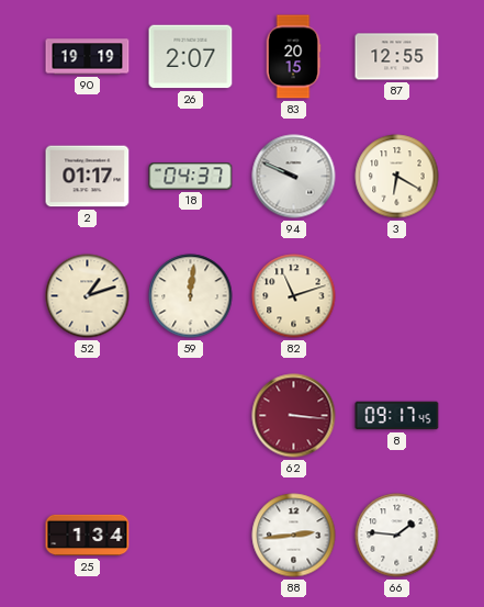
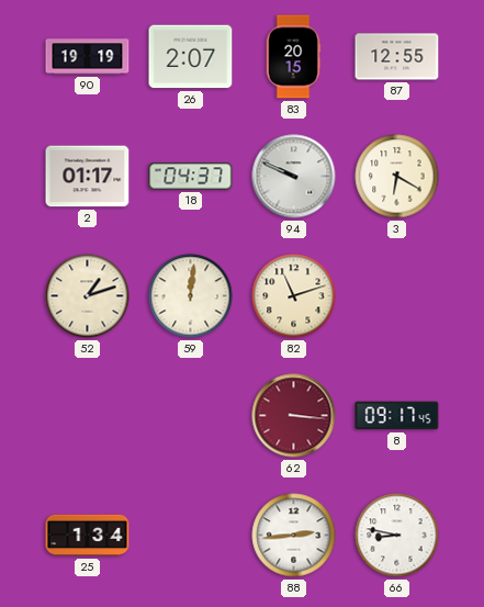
66: 1:46 -> 8:47
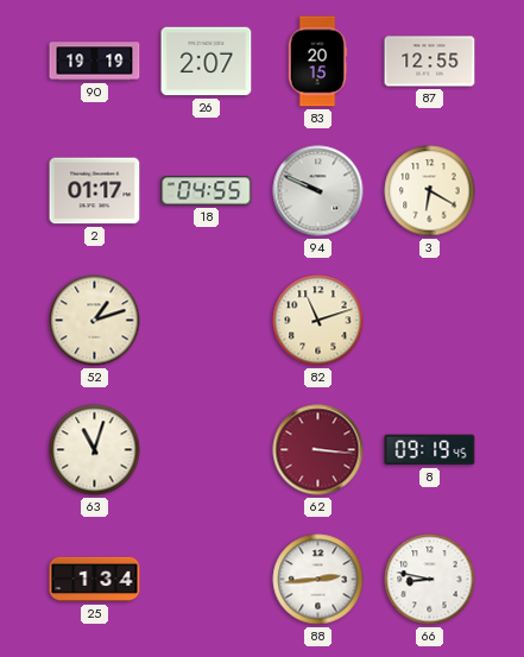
18: 04:37 -> 04:55
59: 12:01 -> none
63: none -> 11:03
8: 09:17 -> 09:19
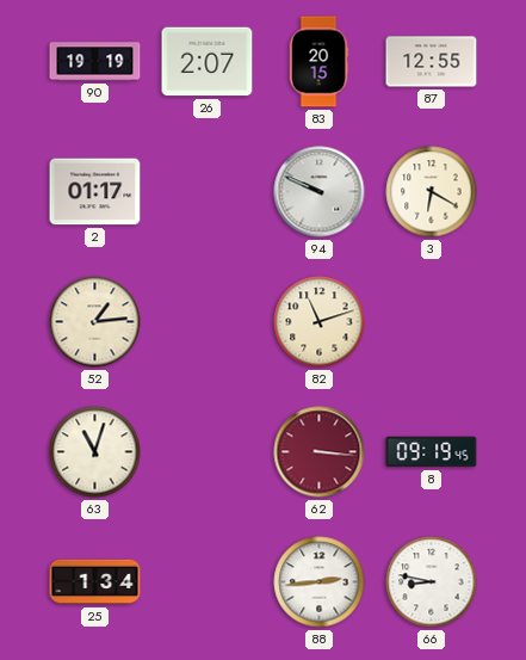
18: 04:55 -> none
52: 1:12 -> 1:14
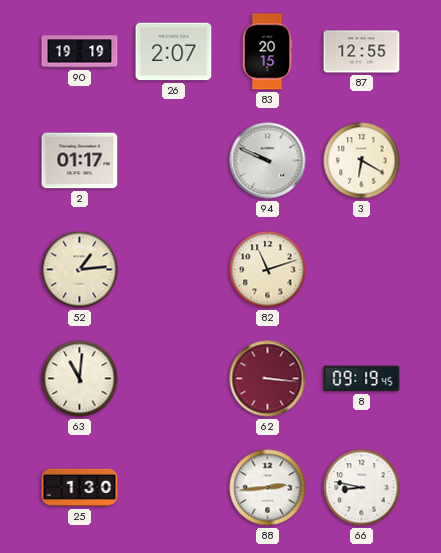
63: 11:03 -> 11:01
25: 1:34 -> 1:30
